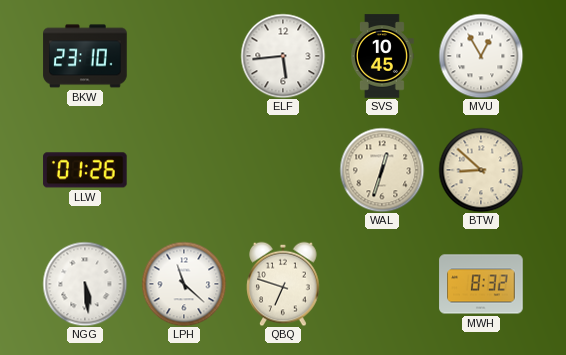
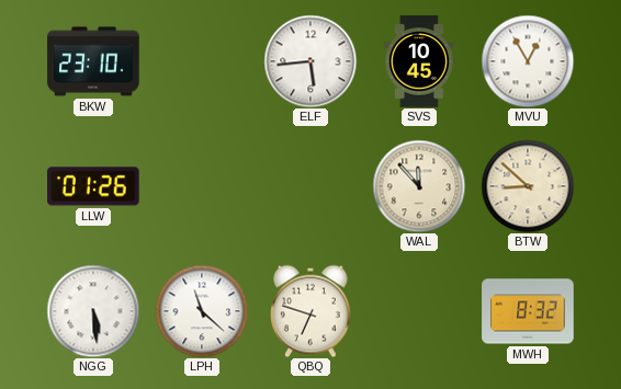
WAL: 12:33 -> 11:53
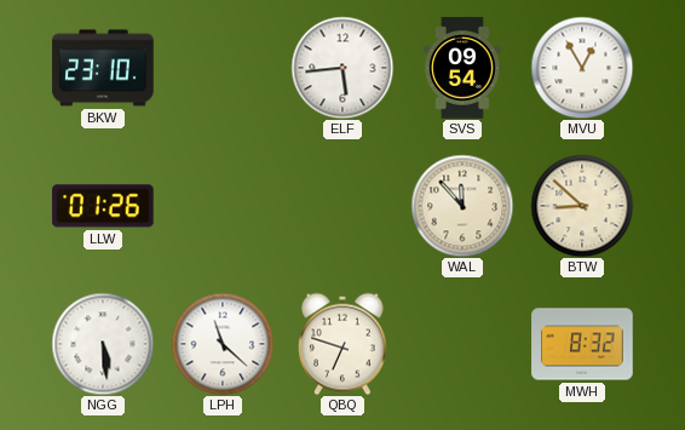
SVS: 10:45 -> 09:54
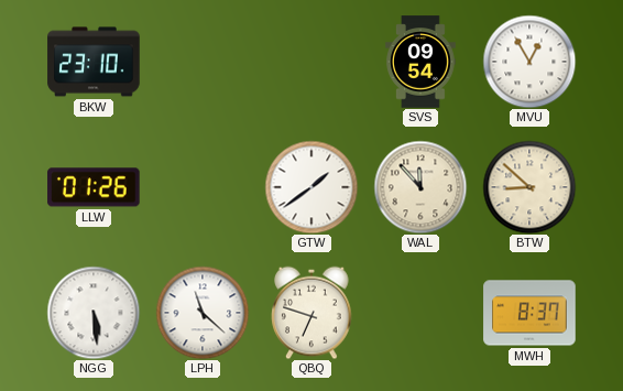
ELF: 5:44 -> none
GTW: none -> 1:39
MWH: 8:32 -> 8:37
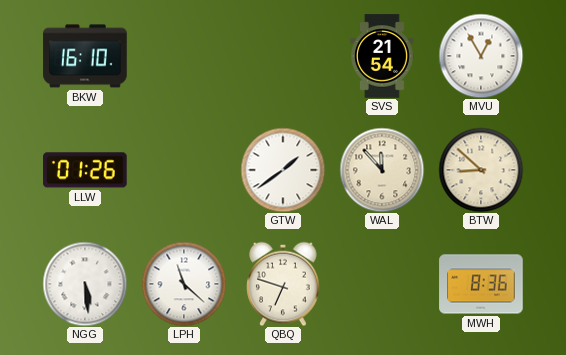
BKW: 23:10 -> 16:10
SVS: 09:54 -> 21:54
MWH: 8:37 -> 8:36
